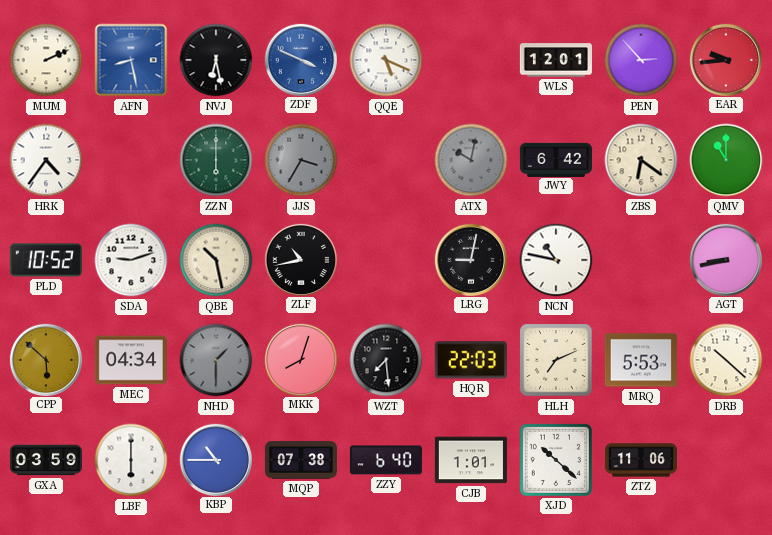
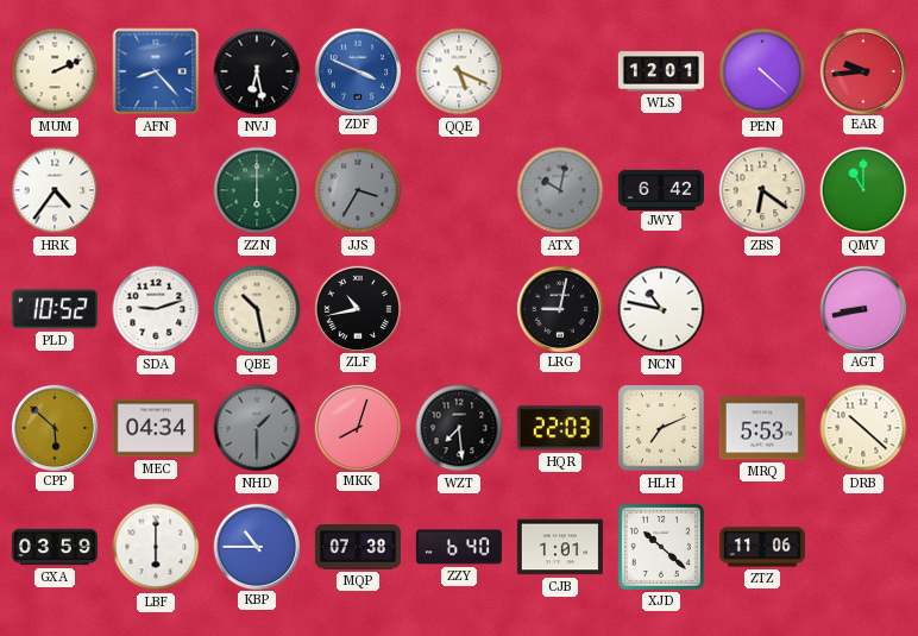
AFN: 8:28 -> 8:23
PEN: 2:53 -> 4:22
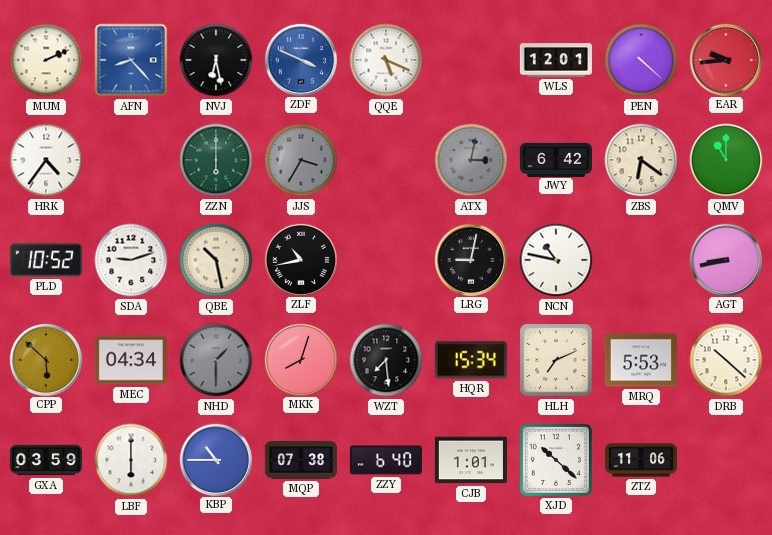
ATX: 10:02 -> 3:02
HQR: 22:03 -> 15:34
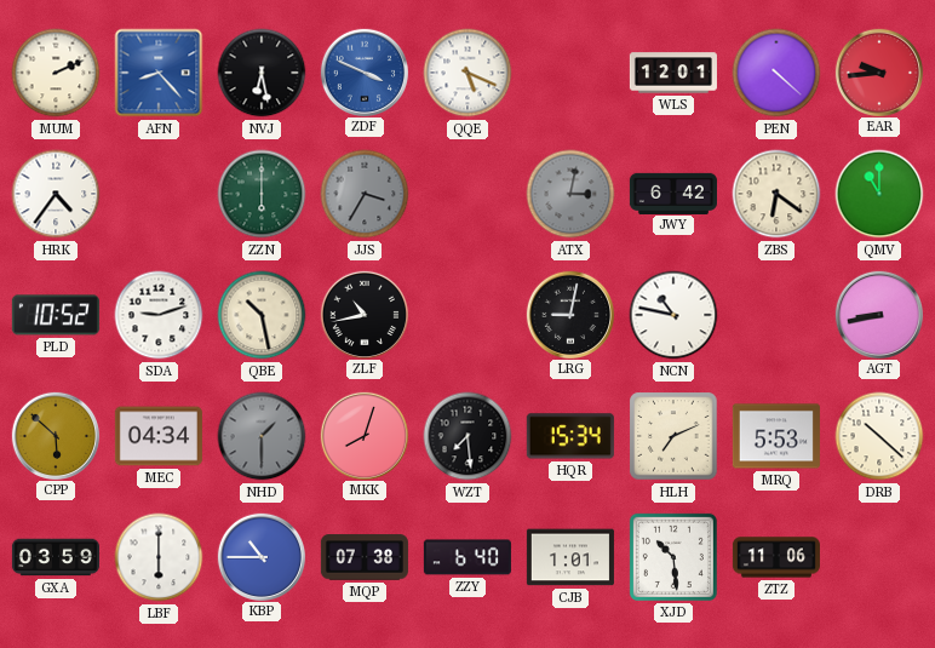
XJD: 10:22 -> 10:29
